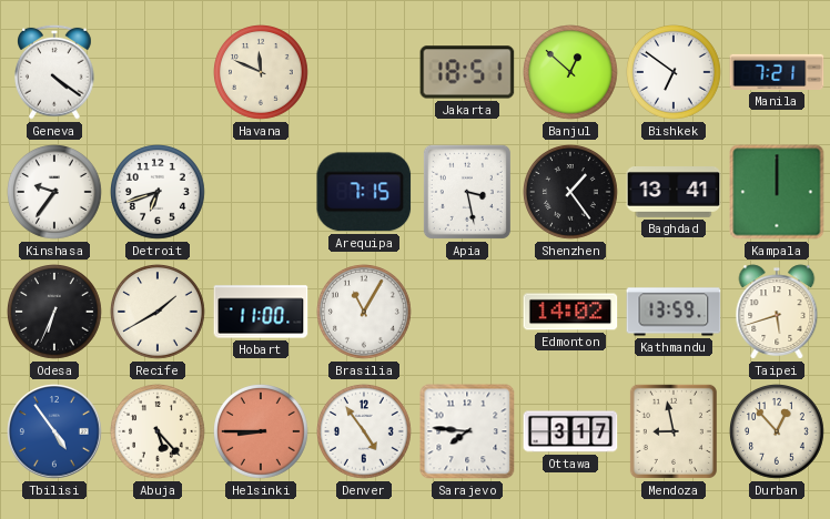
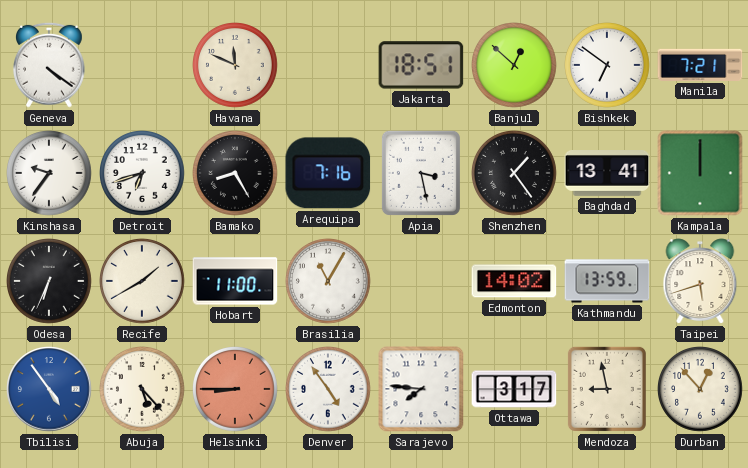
Bamako: none -> 8:25
Arequipa: 7:15 -> 7:16
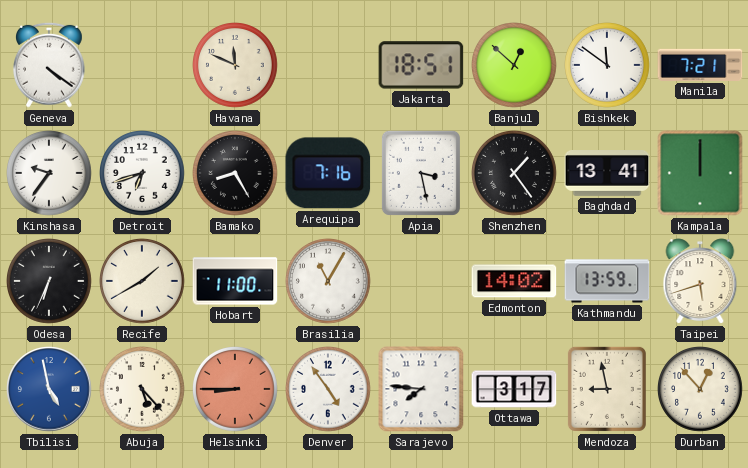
Bishkek: 6:51 -> 11:51
Tbilisi: 4:54 -> 4:58
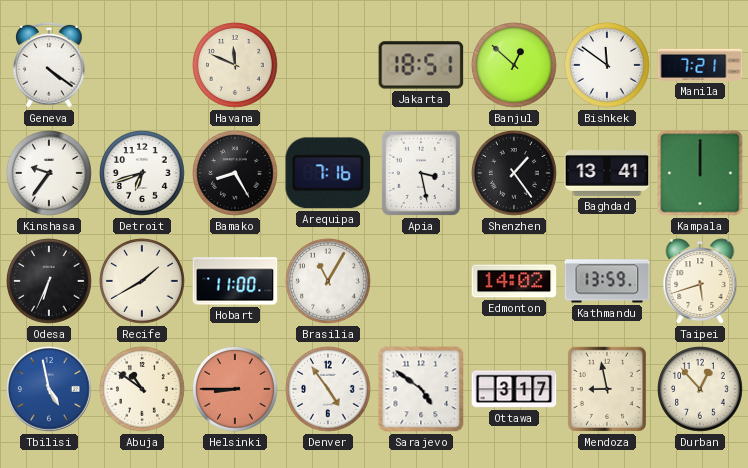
Abuja: 5:23 -> 10:51
Sarajevo: 7:46 -> 4:51
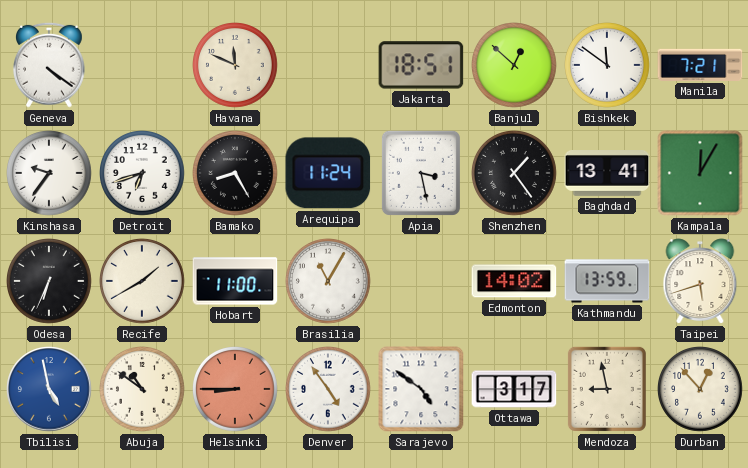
Arequipa: 7:16 -> 11:24
Kampala: 12:00 -> 12:05
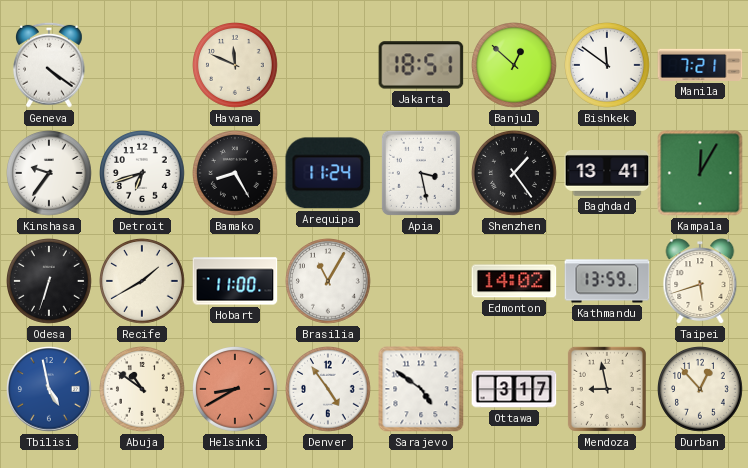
Odesa: 6:34 -> 6:33
Helsinki: 8:45 -> 8:40
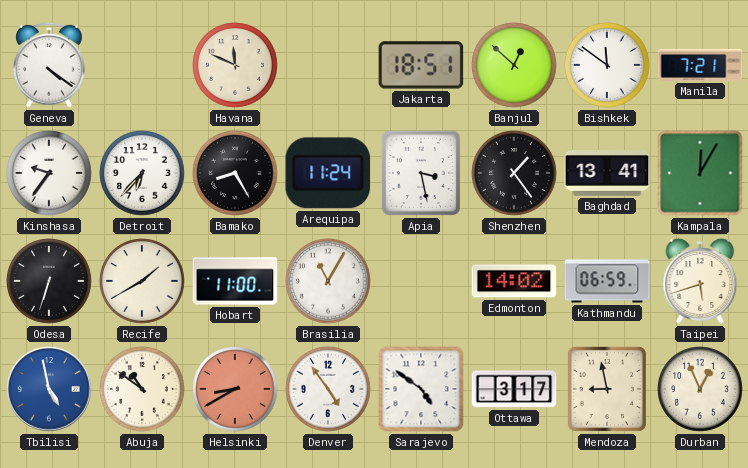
Detroit: 6:42 -> 6:37
Kathmandu: 13:59 -> 06:59
Durban: 12:53 -> 12:56
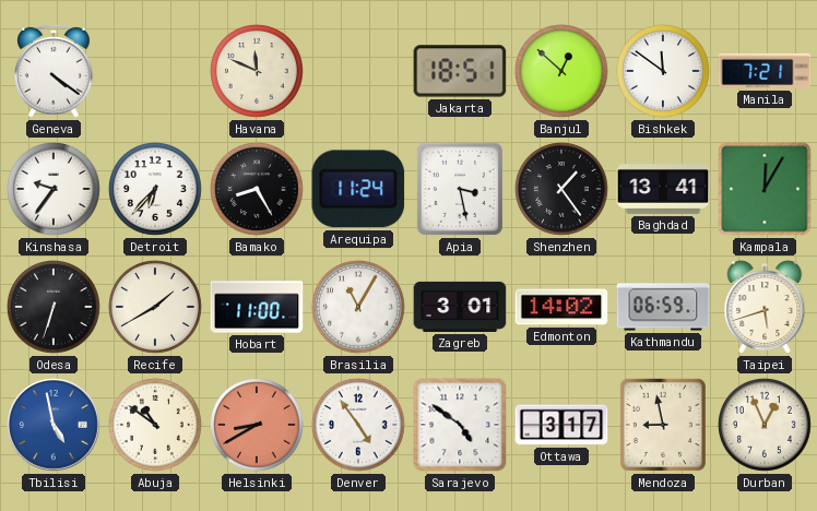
Zagreb: none -> 3:01
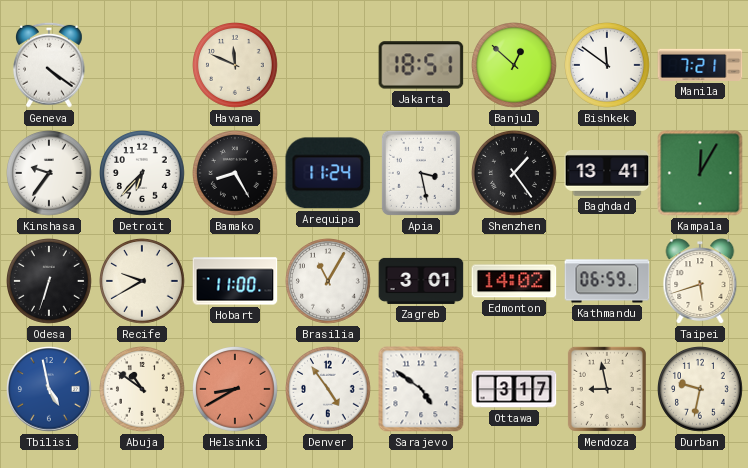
Recife: 1:40 -> 9:40
Durban: 12:56 -> 9:32
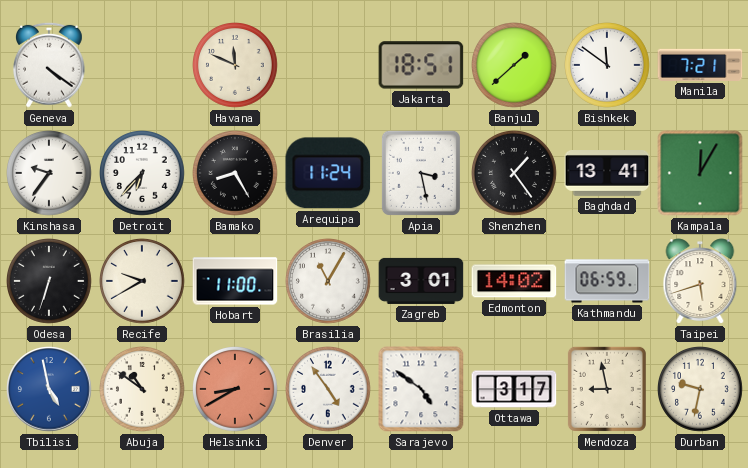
Banjul: 12:52 -> 1:38
